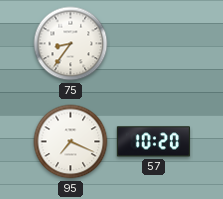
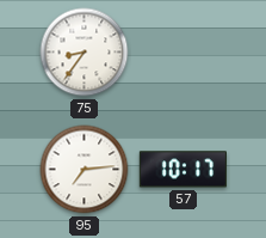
95: 7:19 -> 7:14
57: 10:20 -> 10:17
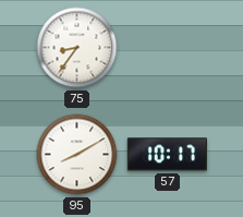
95: 7:14 -> 8:10
